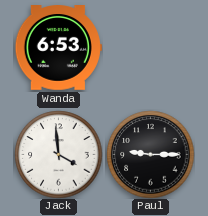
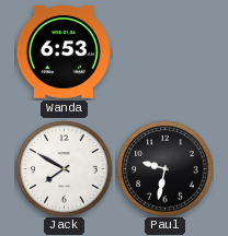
Jack: 3:59 -> 7:50
Paul: 9:15 -> 9:32
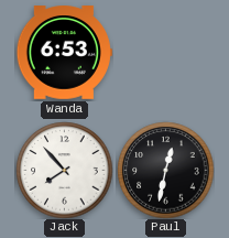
Jack: 7:50 -> 7:53
Paul: 9:32 -> 12:32
